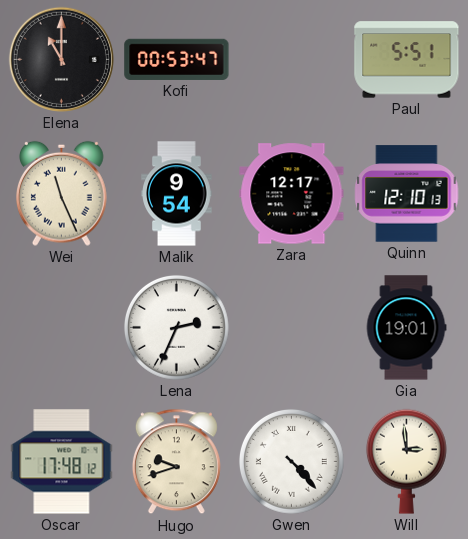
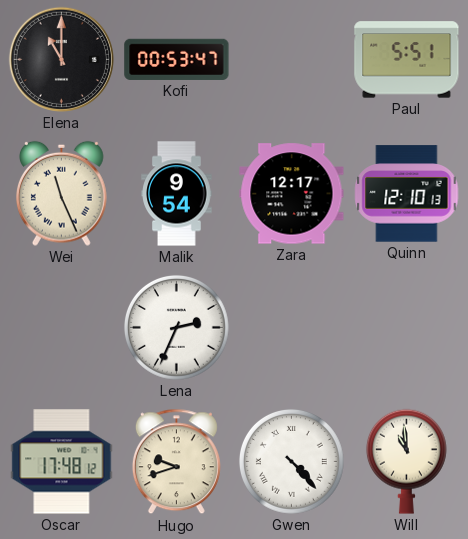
Gia: 19:01 -> none
Will: 2:59 -> 10:59
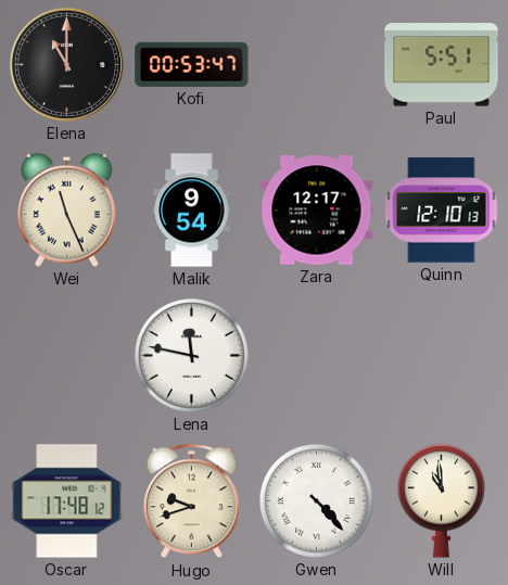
Lena: 2:34 -> 11:47
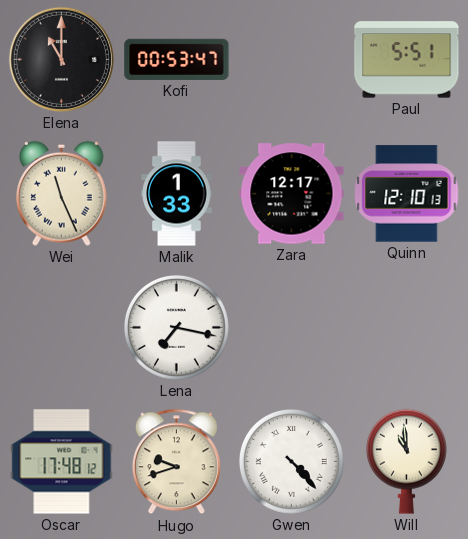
Malik: 9:54 -> 1:33
Lena: 11:47 -> 7:17
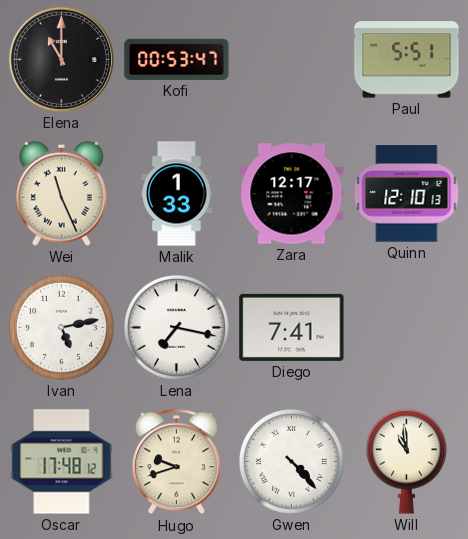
Ivan: none -> 5:13
Diego: none -> 7:41
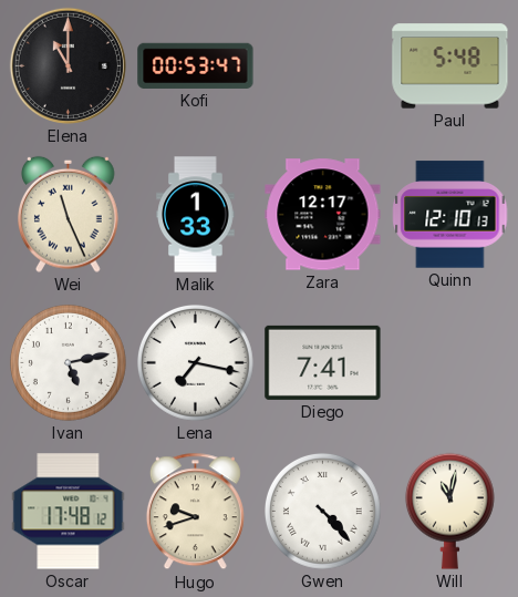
Paul: 5:51 -> 5:48
Will: 10:59 -> 11:02
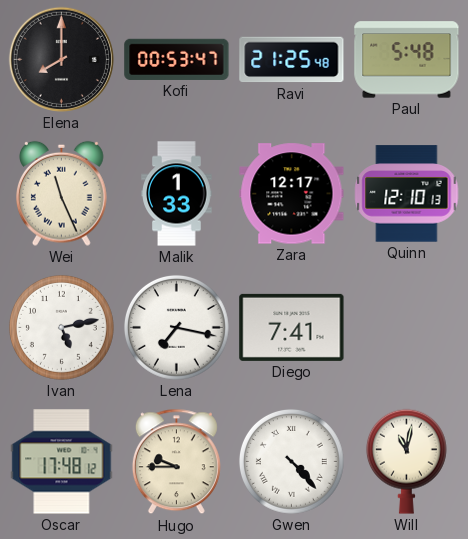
Elena: 11:00 -> 8:00
Ravi: none -> 21:25
Hugo: 9:42 -> 9:45
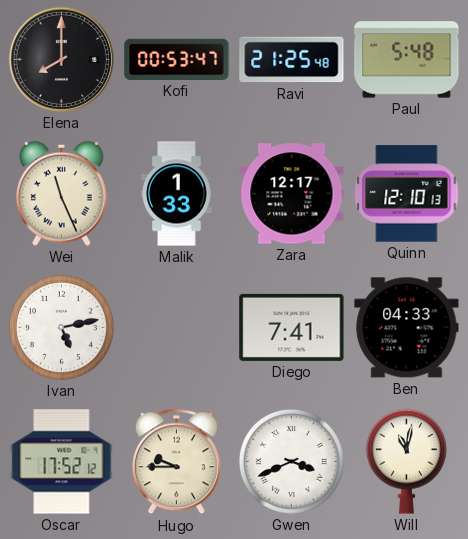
Lena: 7:17 -> none
Ben: none -> 04:33
Oscar: 17:48 -> 17:52
Gwen: 4:23 -> 3:41
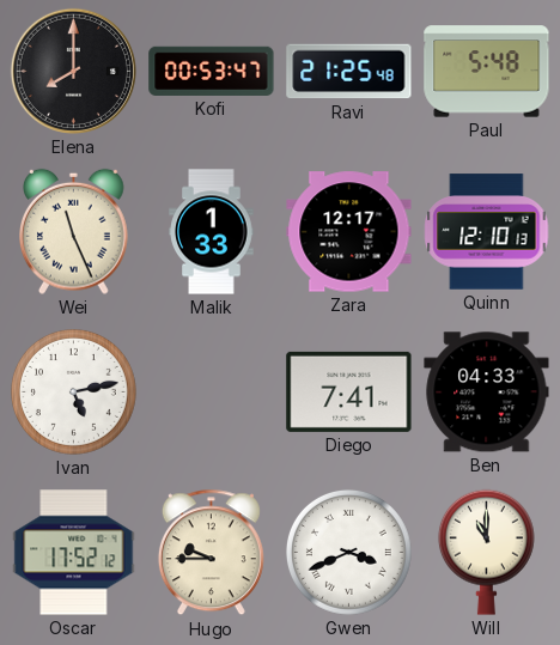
Will: 11:02 -> 11:00
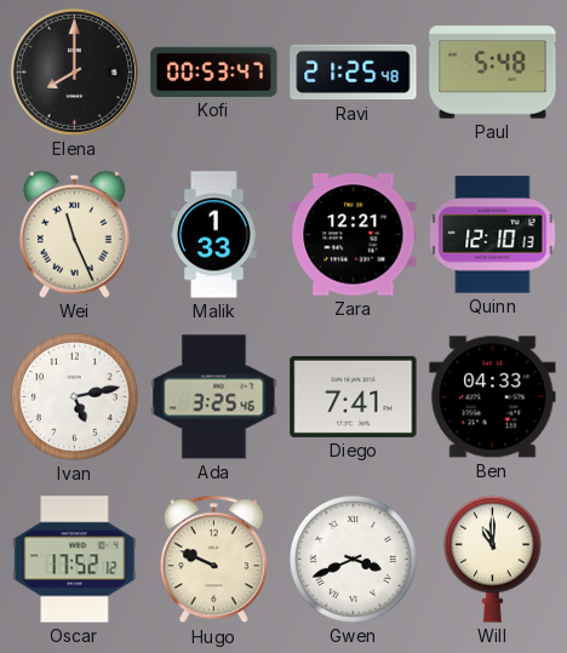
Zara: 12:17 -> 12:21
Ada: none -> 3:25
Hugo: 9:45 -> 9:49
